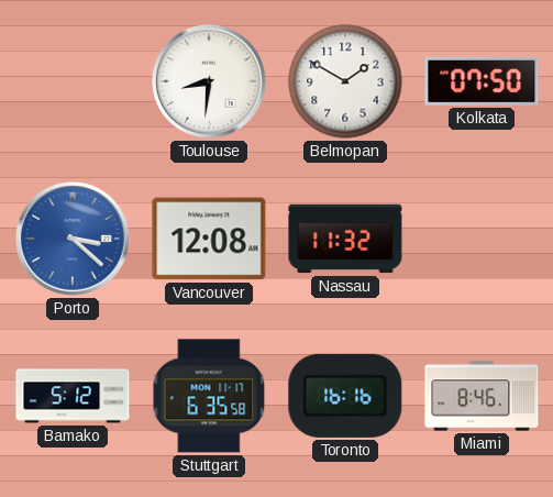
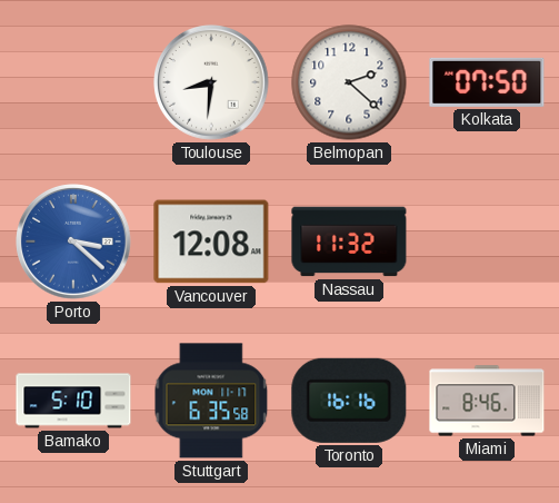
Belmopan: 1:50 -> 2:22
Bamako: 5:12 -> 5:10
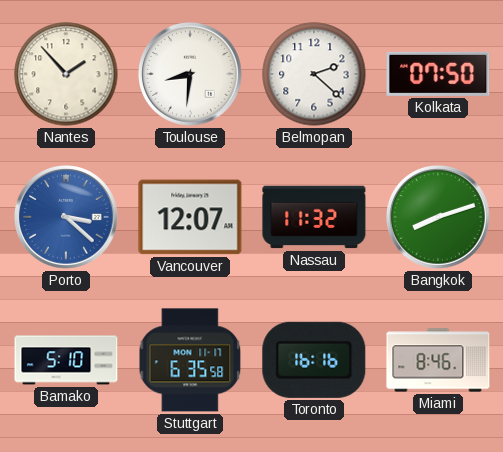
Nantes: none -> 1:53
Vancouver: 12:08 -> 12:07
Bangkok: none -> 8:12
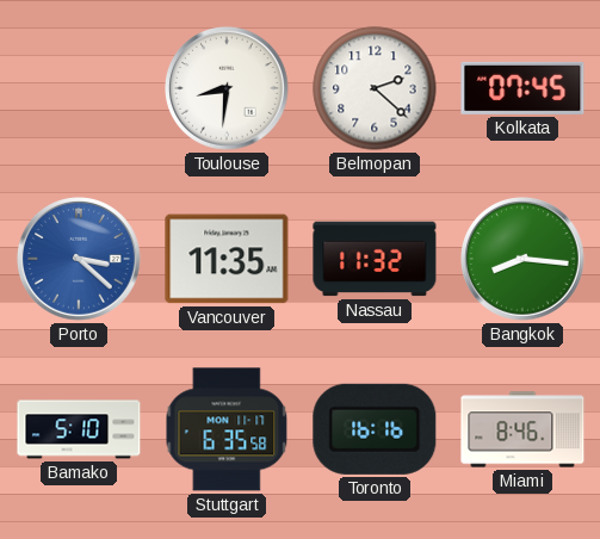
Nantes: 1:53 -> none
Kolkata: 07:50 -> 07:45
Vancouver: 12:07 -> 11:35
Bangkok: 8:12 -> 8:16
